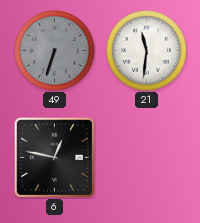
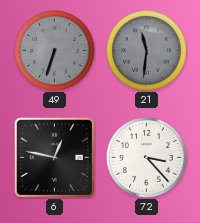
21 dial: white -> grey
72: none -> 3:23
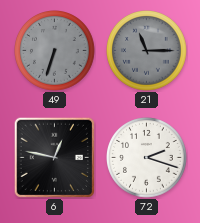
21: 11:31 -> 11:15
72: 3:23 -> 2:18
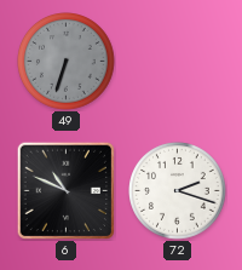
21: 11:15 -> none
6: 12:47 -> 10:49
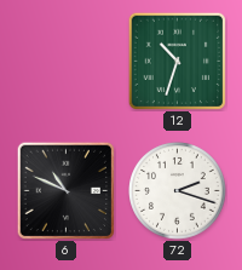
49: 6:33 -> none
12: none -> 10:33
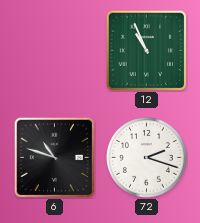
12: 10:33 -> 10:56
6: 10:49 -> 10:48
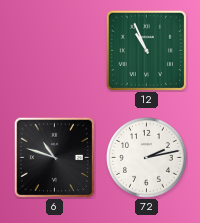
72: 2:18 -> 2:13
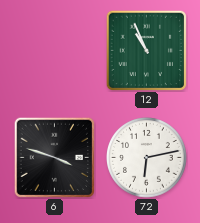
6: 10:48 -> 3:48
72: 2:13 -> 6:13
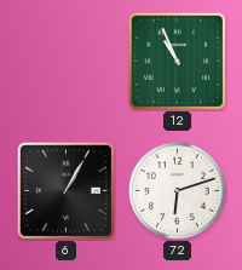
6: 3:48 -> 1:05
72: 6:13 -> 6:12
